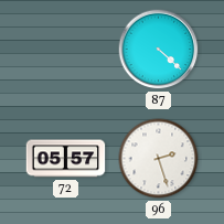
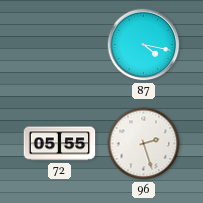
87: 4:22 -> 4:17
72: 05:57 -> 05:55
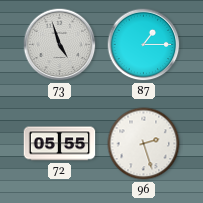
73: none -> 4:57
87: 4:17 -> 1:15
